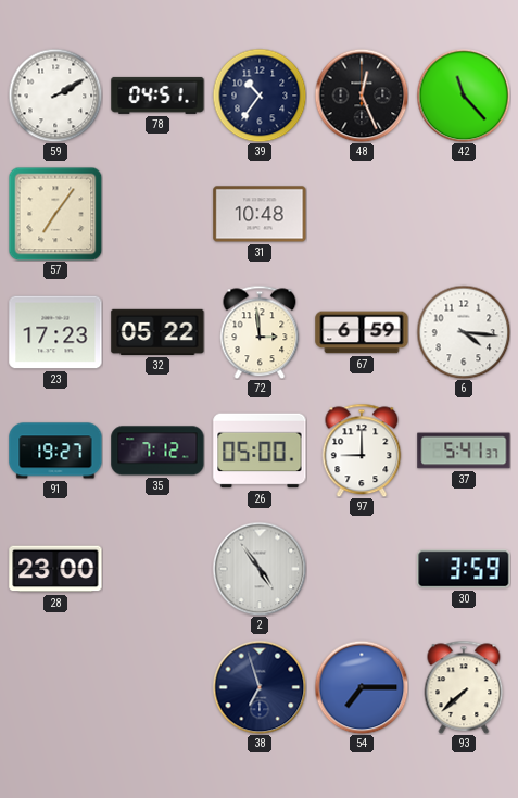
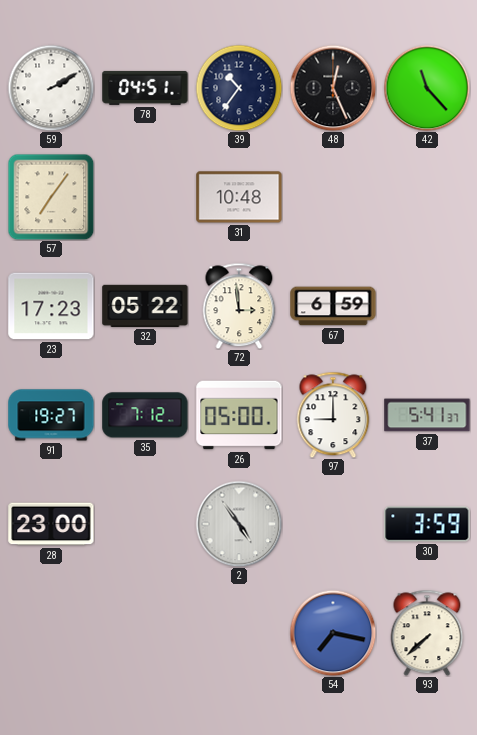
6: 4:16 -> none
38: 6:57 -> none
54: 7:15 -> 7:17
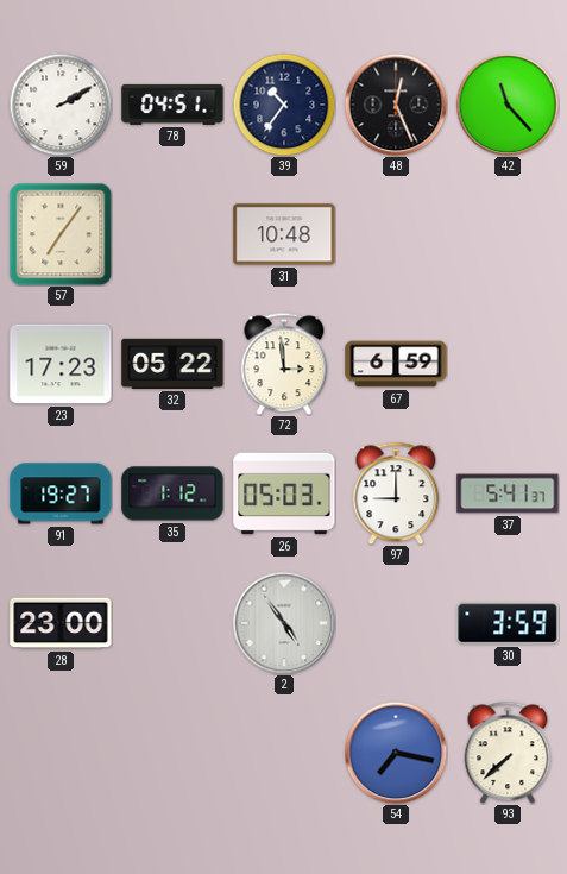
35: 7:12 -> 1:12
26: 05:00 -> 05:03
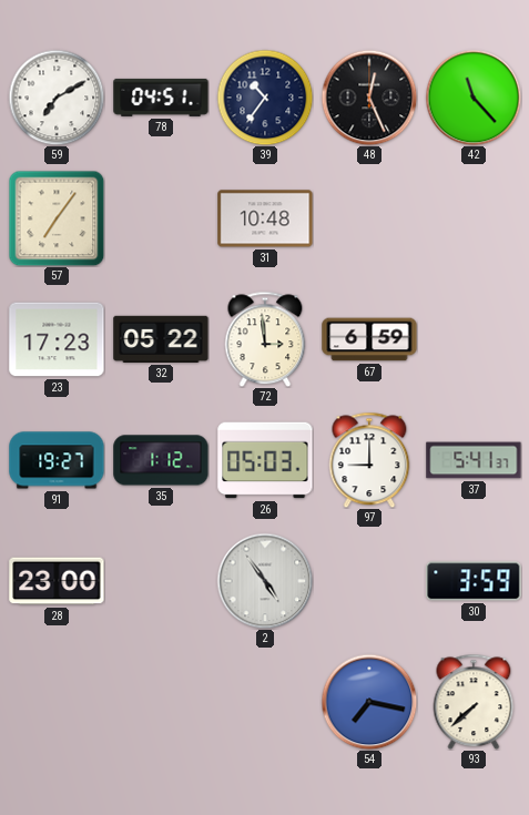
59: 2:10 -> 7:10
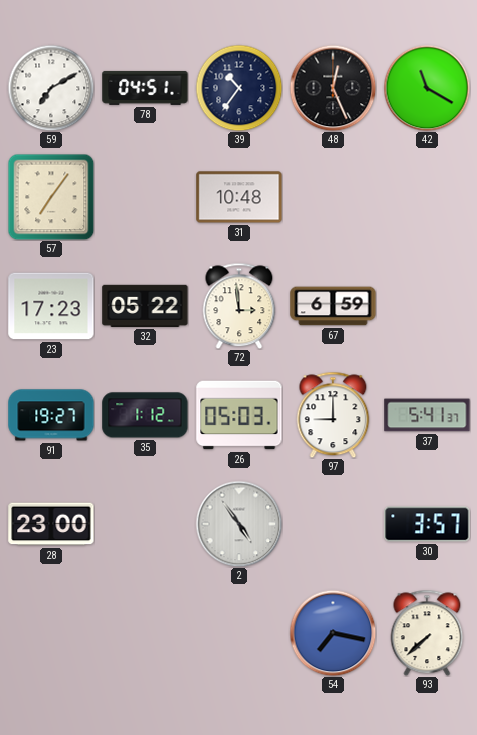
42: 11:23 -> 11:20
30: 3:59 -> 3:57
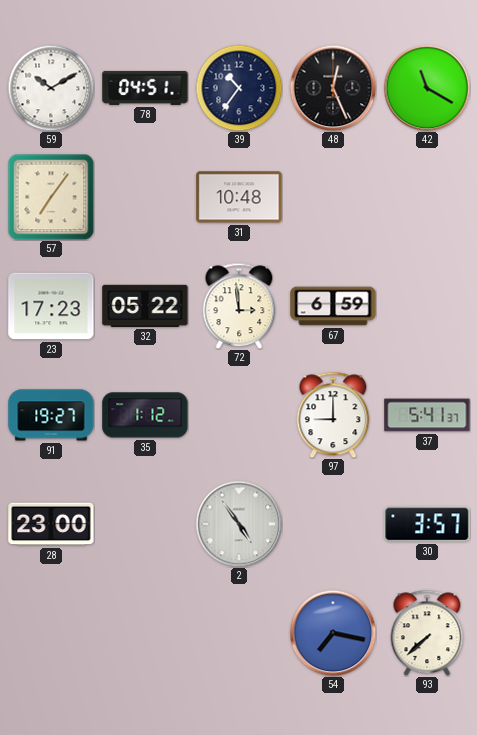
59: 7:10 -> 10:10
26: 05:03 -> none
